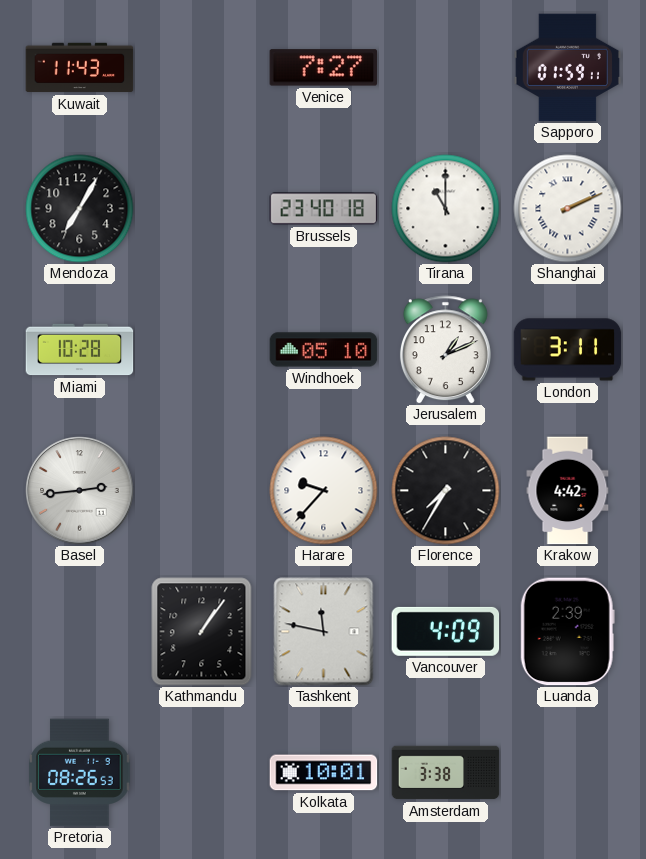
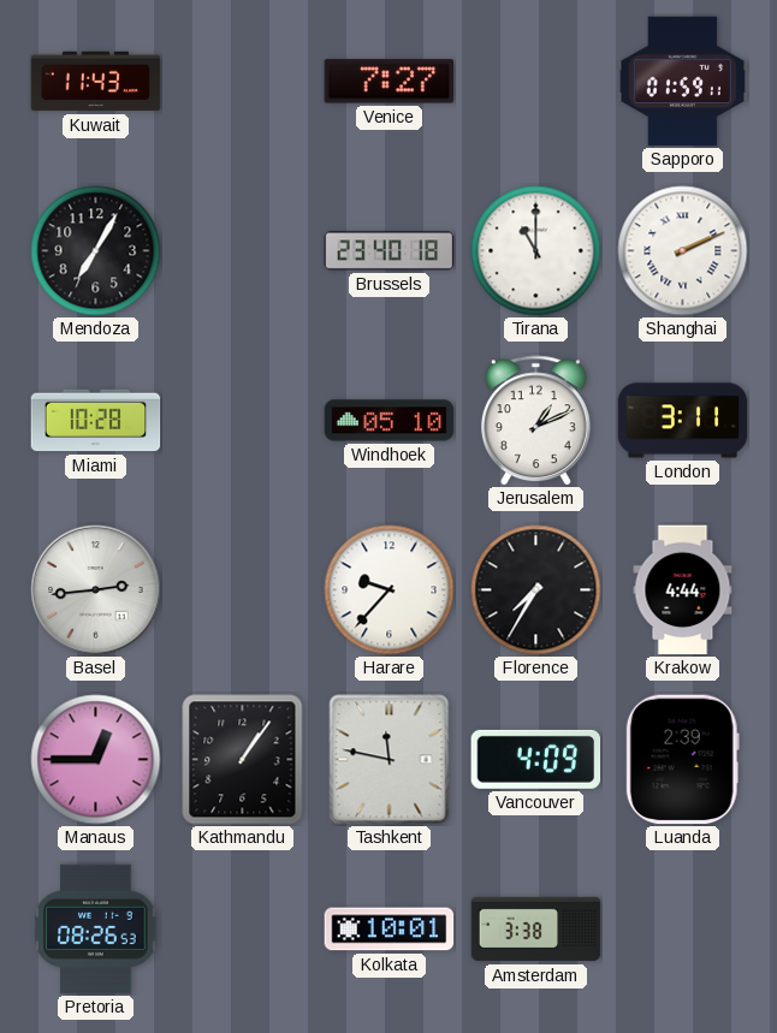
Krakow: 4:42 -> 4:44
Manaus: none -> 12:45
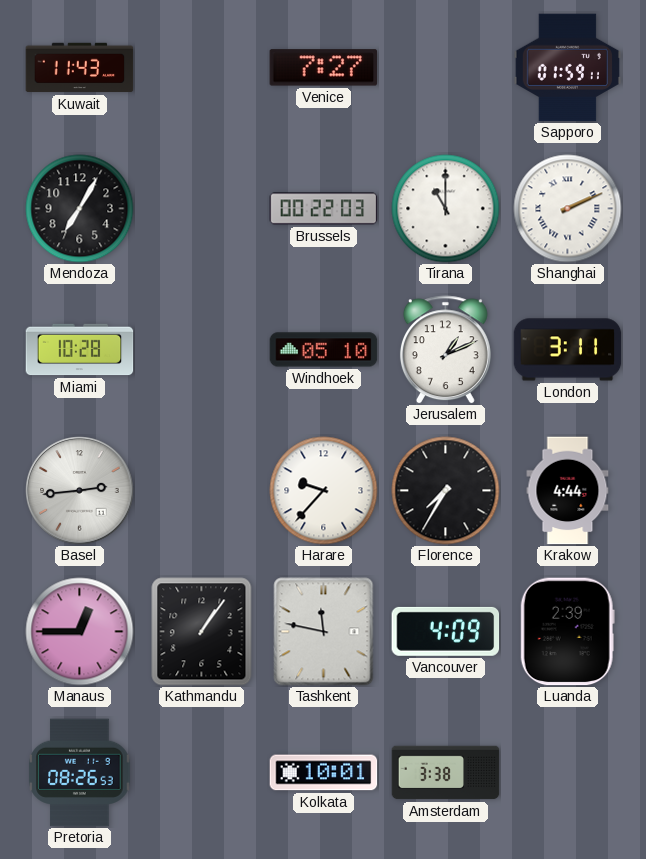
Brussels: 23:40 -> 00:22
